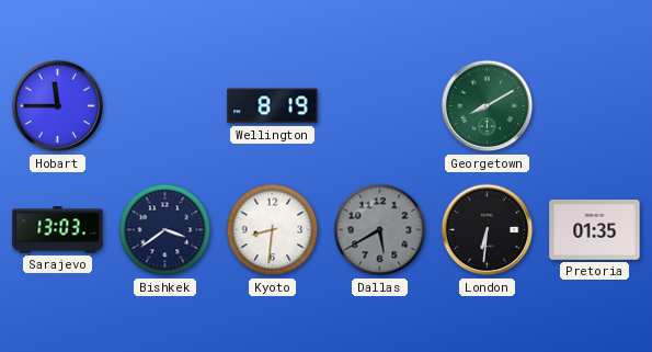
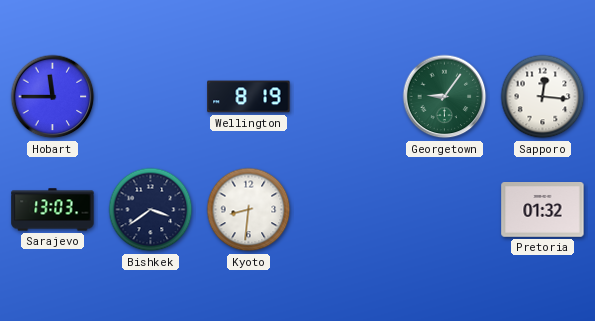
Georgetown: 8:10 -> 9:06
Sapporo: none -> 12:16
Dallas: 5:40 -> none
London: 6:31 -> none
Pretoria: 01:35 -> 01:32
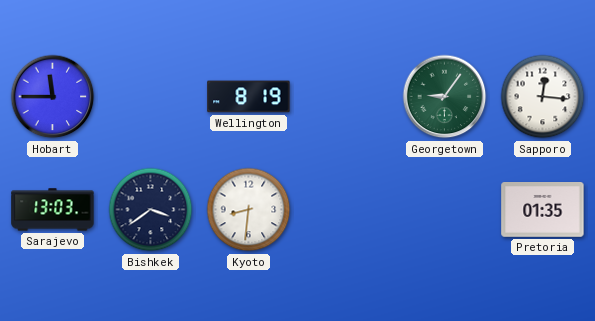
Pretoria: 01:32 -> 01:35
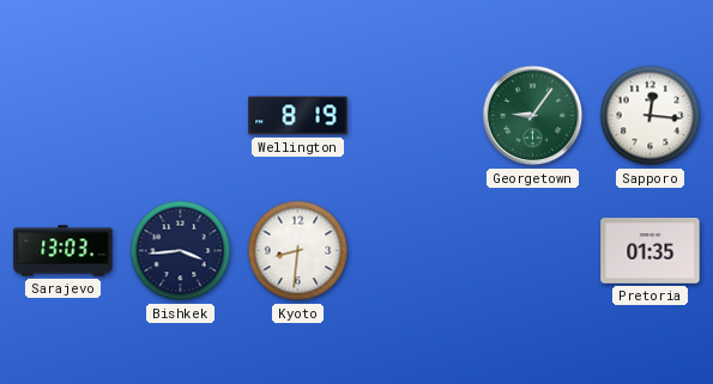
Hobart: 11:45 -> none
Bishkek: 3:39 -> 3:44
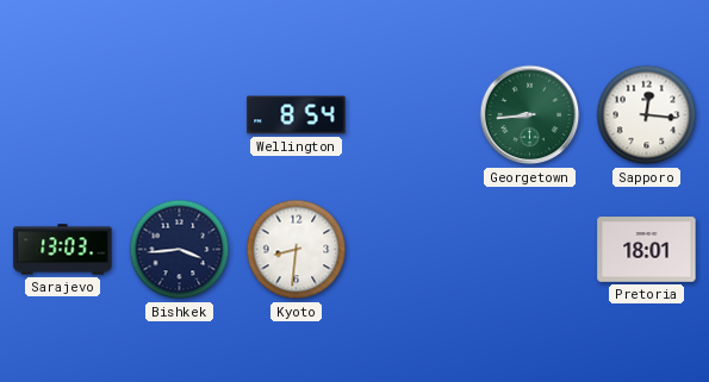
Wellington: 8:19 -> 8:54
Georgetown: 9:06 -> 8:44
Pretoria: 01:35 -> 18:01
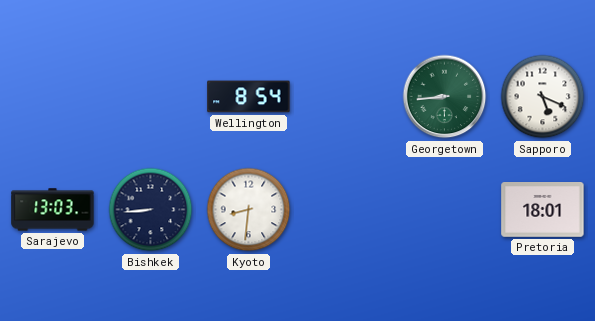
Sapporo: 12:16 -> 5:19
Bishkek: 3:44 -> 8:44
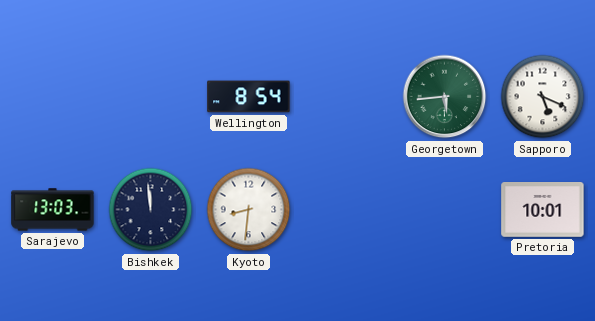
Georgetown: 8:44 -> 5:44
Bishkek: 8:44 -> 11:59
Pretoria: 18:01 -> 10:01
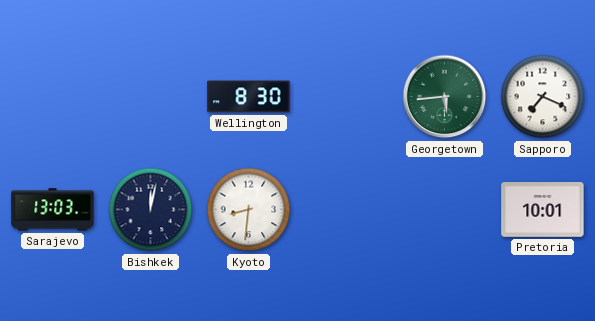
Wellington: 8:54 -> 8:30
Sapporo: 5:19 -> 7:19
Bishkek: 11:59 -> 12:02
